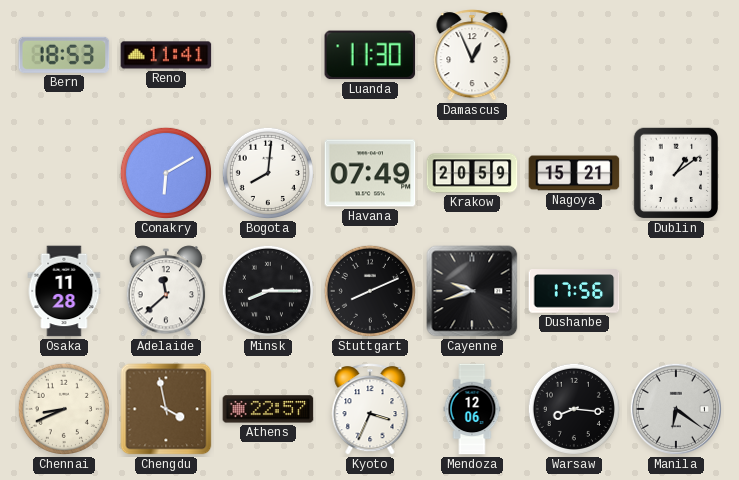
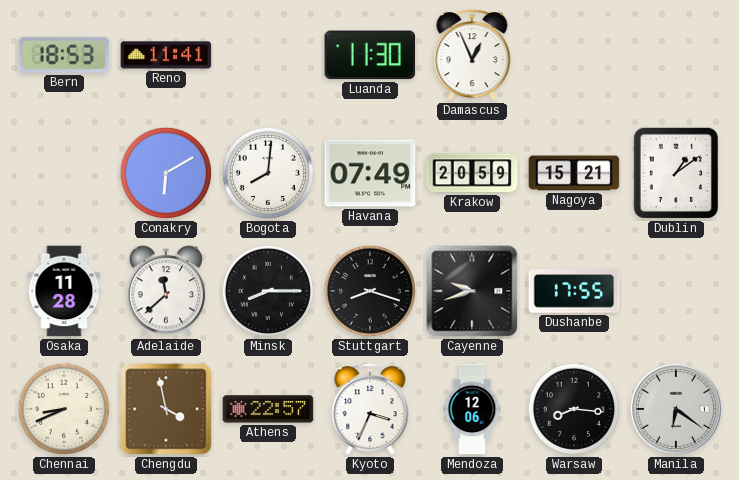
Stuttgart: 8:11 -> 8:18
Dushanbe: 17:56 -> 17:55
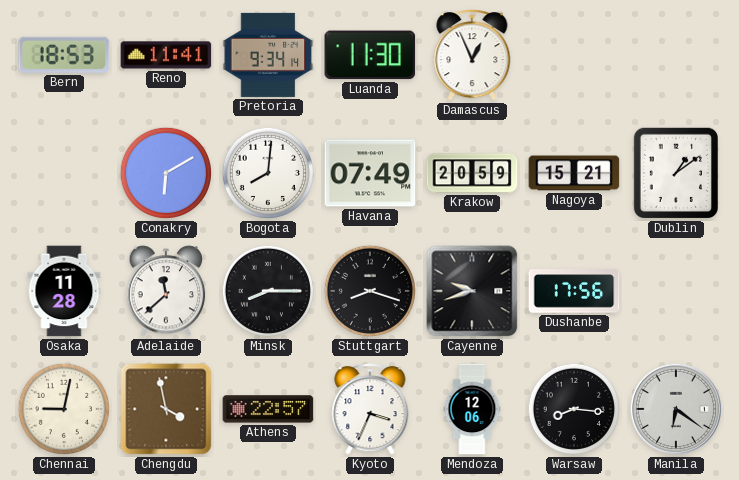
Pretoria: none -> 9:34
Dushanbe: 17:55 -> 17:56
Chennai: 8:41 -> 9:02
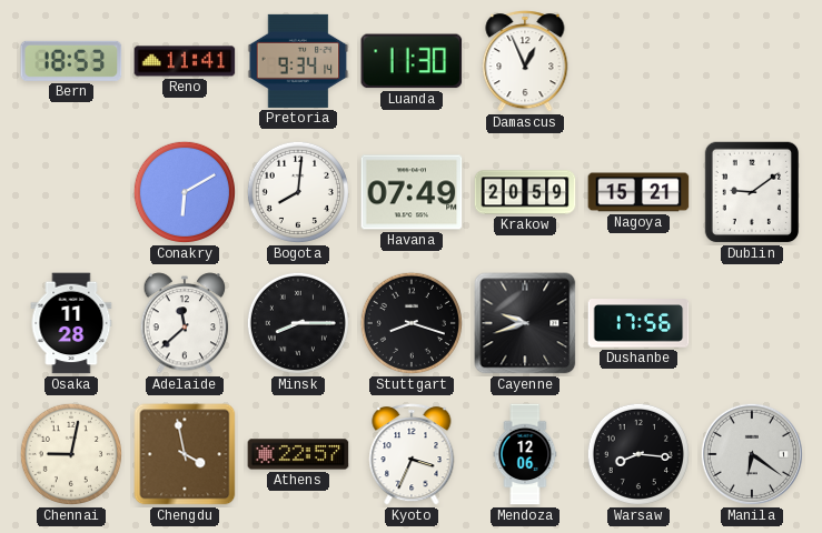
Dublin: 1:09 -> 9:09
